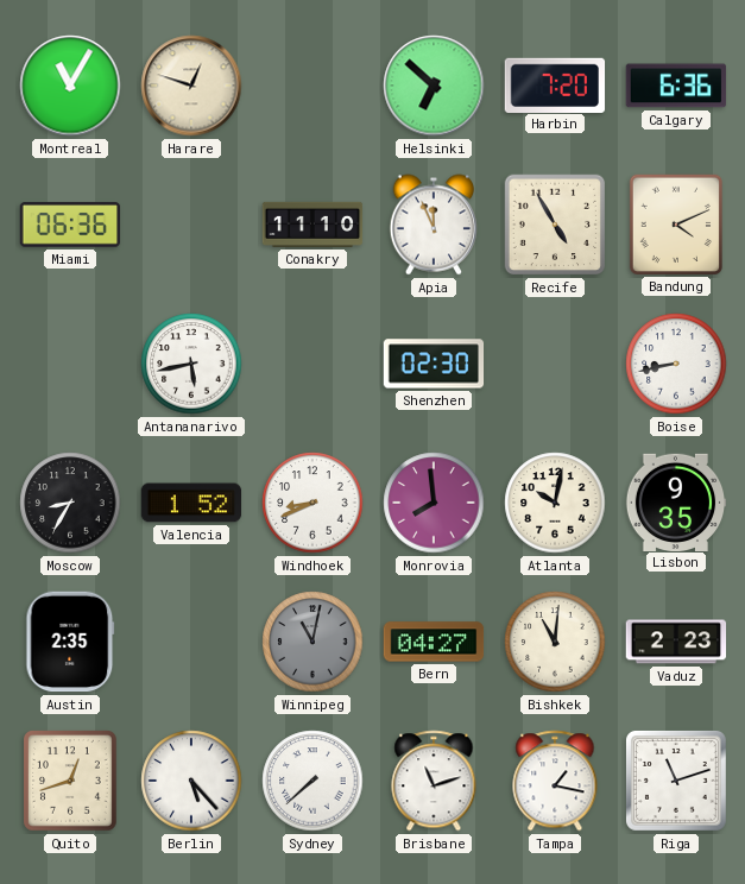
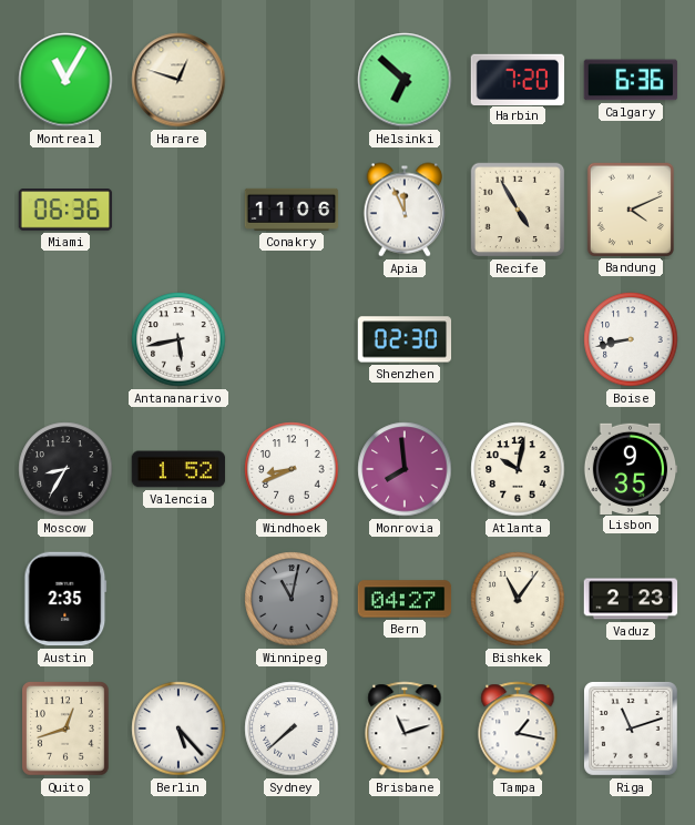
Conakry: 11:10 -> 11:06
Bishkek: 11:01 -> 11:06
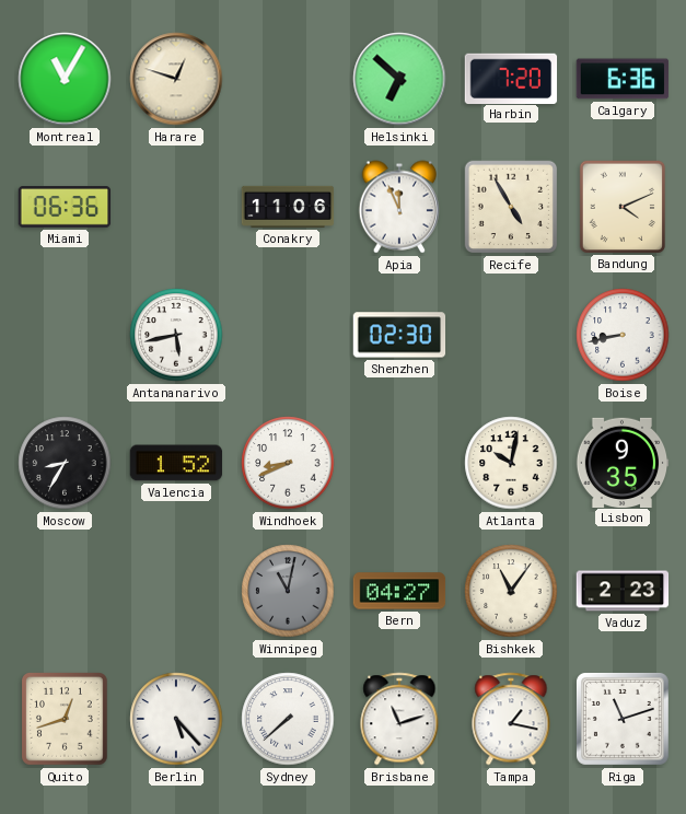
Monrovia: 7:59 -> none
Austin: 2:35 -> none
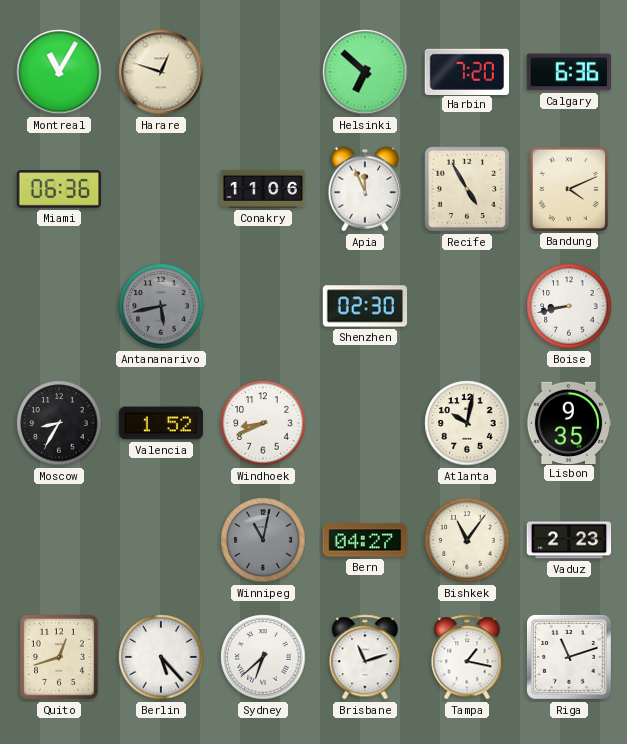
Antananarivo dial: white -> grey
Sydney: 7:38 -> 6:38
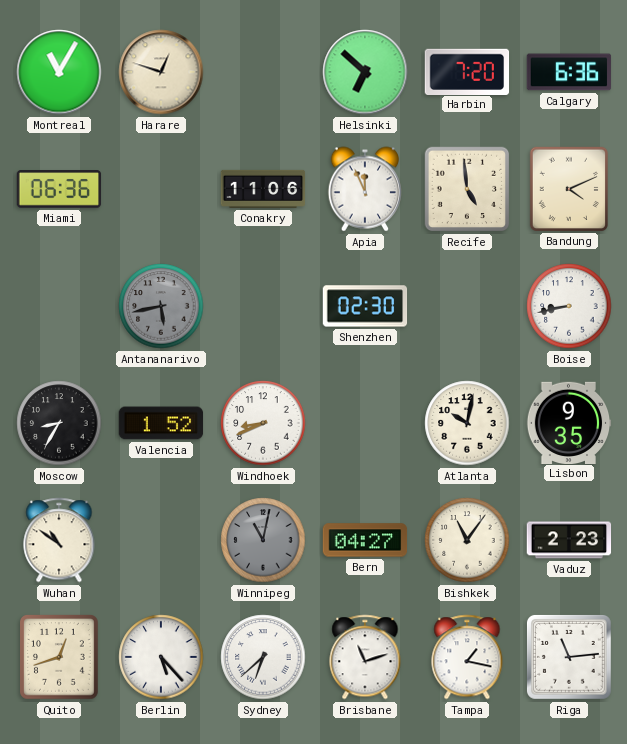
Recife: 4:55 -> 4:59
Wuhan: none -> 10:51
Riga: 11:12 -> 11:14
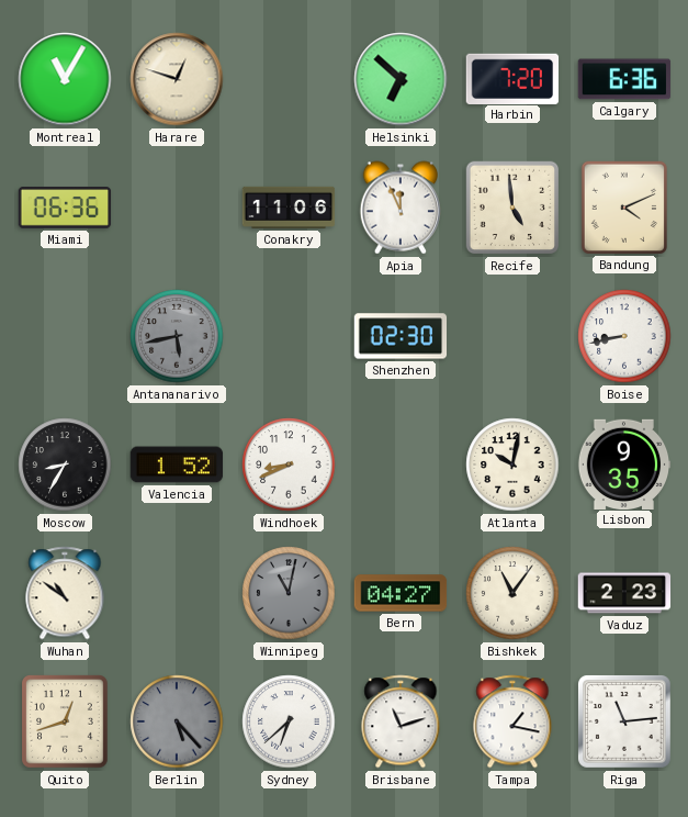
Berlin dial: white -> grey
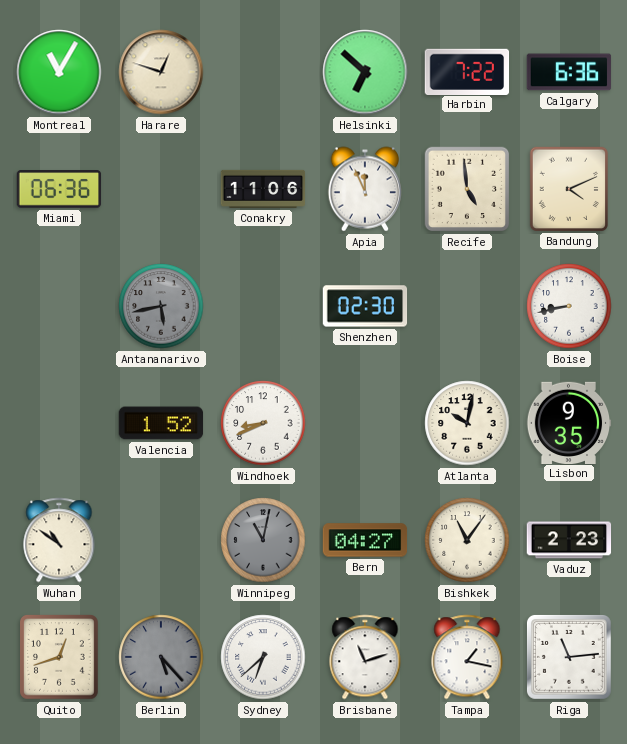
Harbin: 7:20 -> 7:22
Moscow: 8:35 -> none
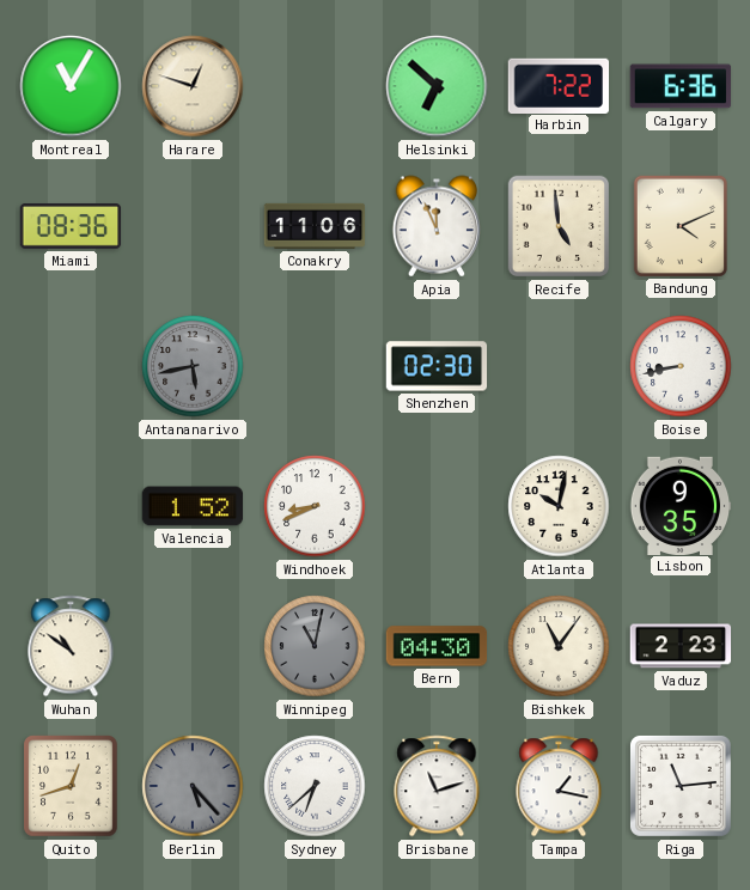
Miami: 06:36 -> 08:36
Bern: 04:27 -> 04:30
